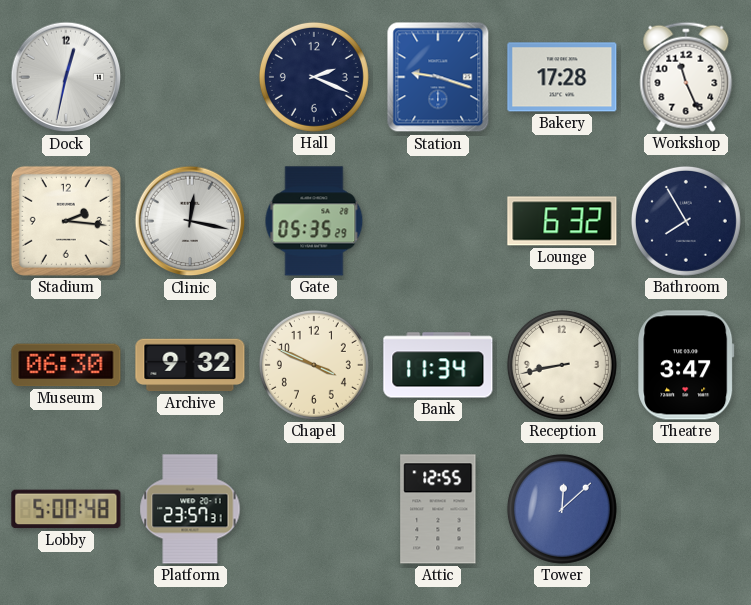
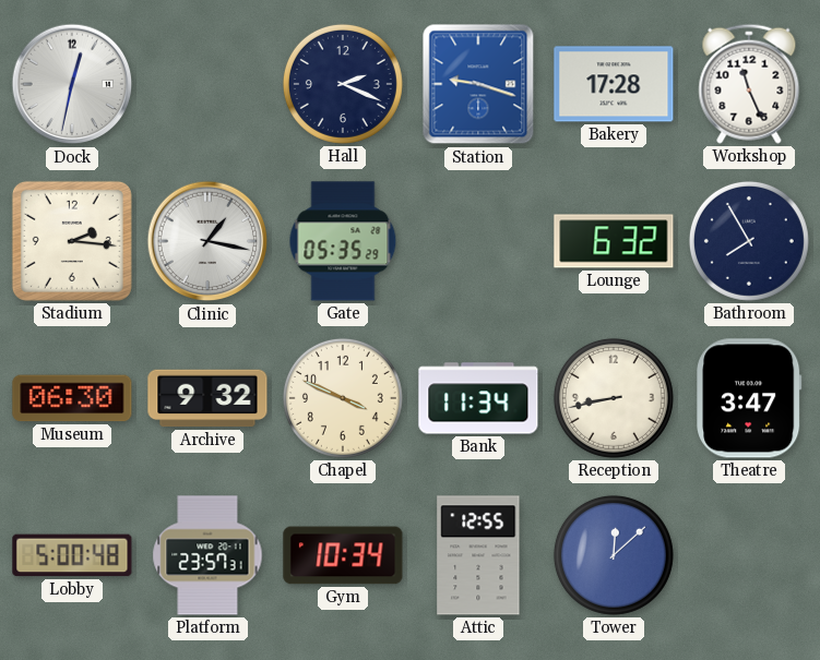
Clinic: 12:17 -> 1:17
Gym: none -> 10:34
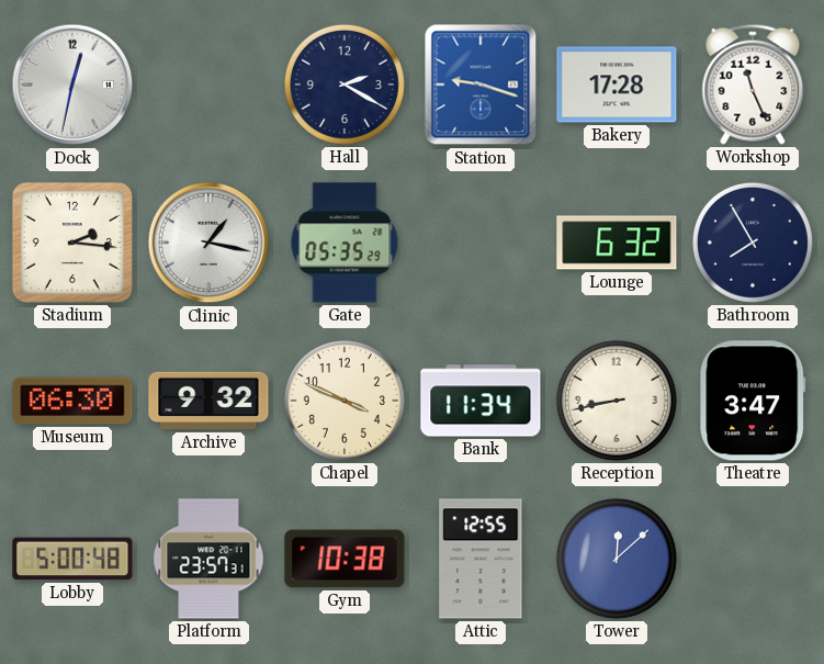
Hall: 2:19 -> 2:20
Gym: 10:34 -> 10:38
